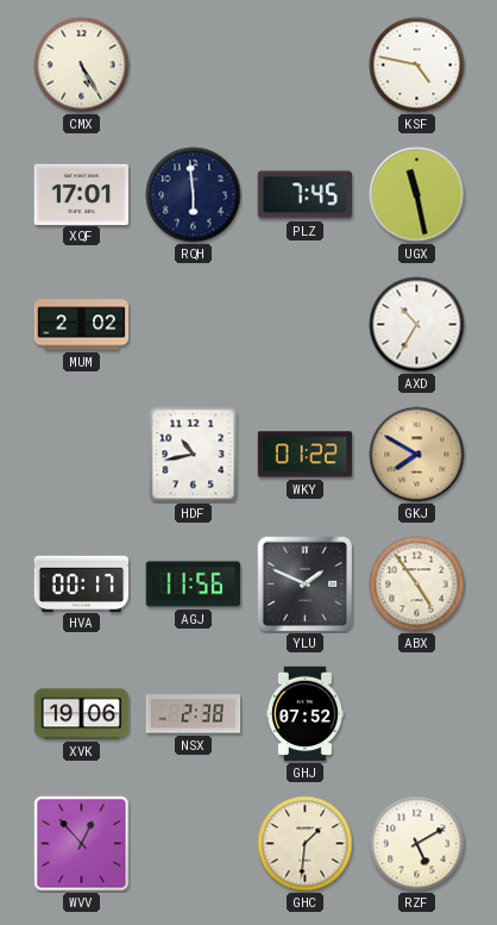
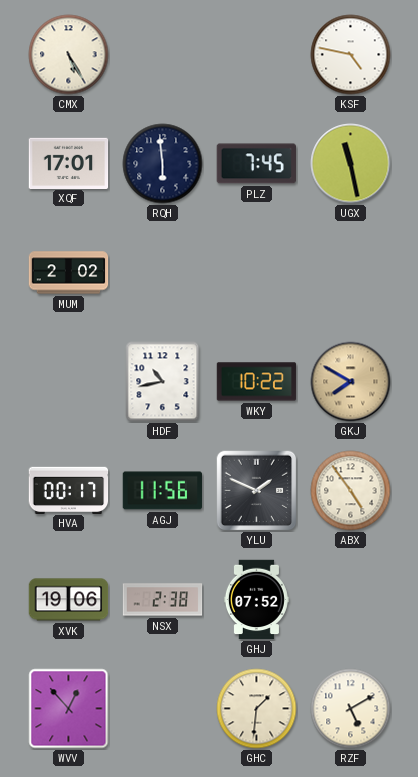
AXD: 10:35 -> none
WKY: 01:22 -> 10:22
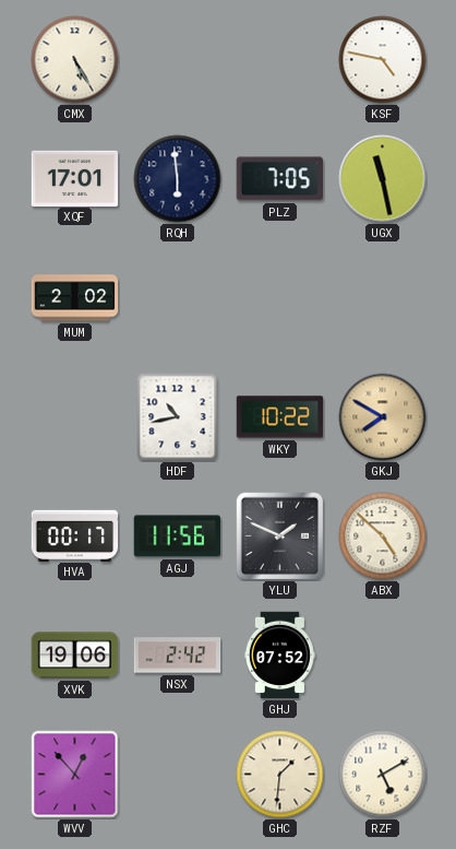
PLZ: 7:45 -> 7:05
ABX: 4:54 -> 4:52
NSX: 2:38 -> 2:42
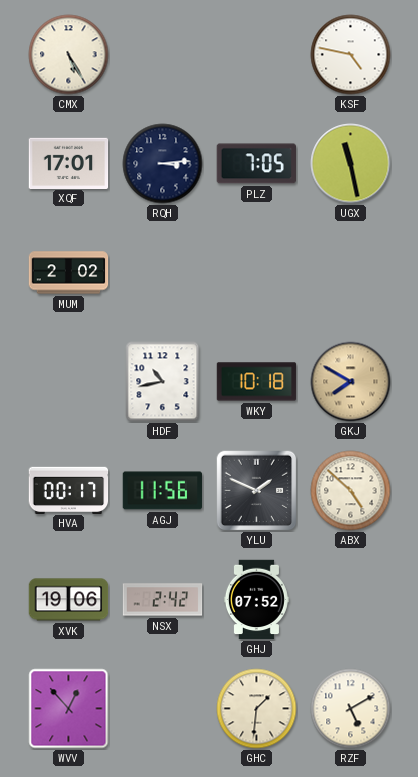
RQH: 5:59 -> 3:14
WKY: 10:22 -> 10:18
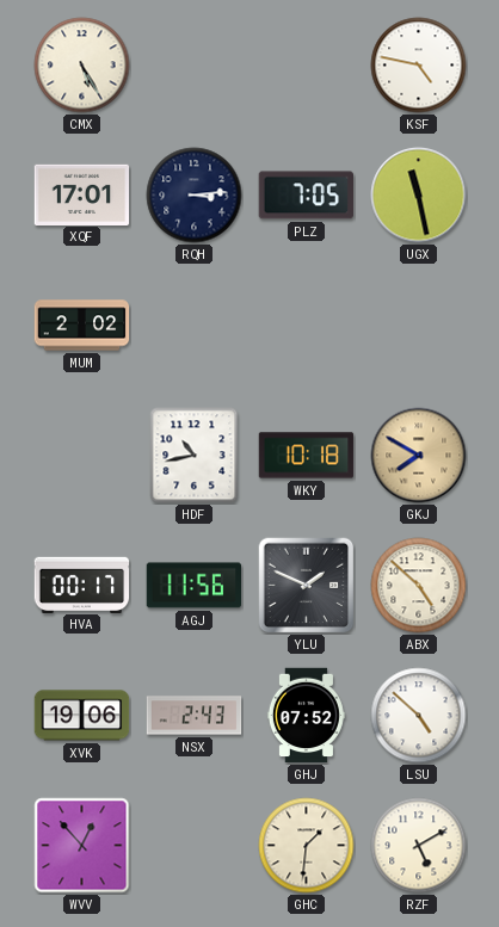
NSX: 2:42 -> 2:43
LSU: none -> 4:52
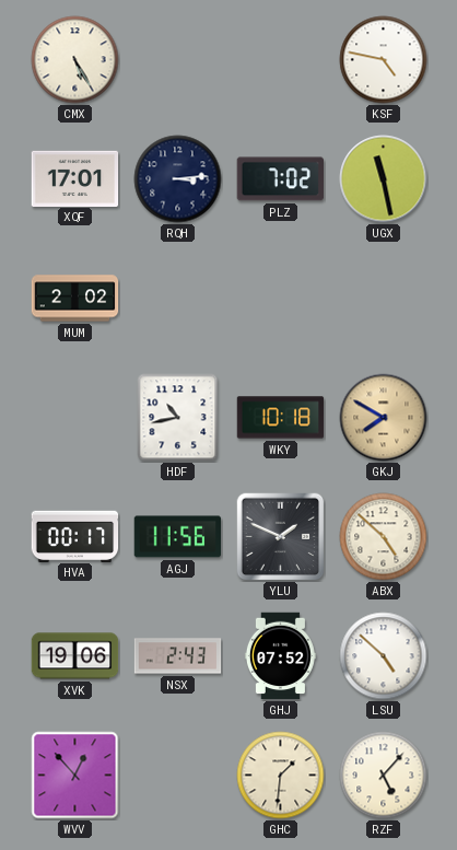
PLZ: 7:05 -> 7:02
RZF: 5:10 -> 5:07
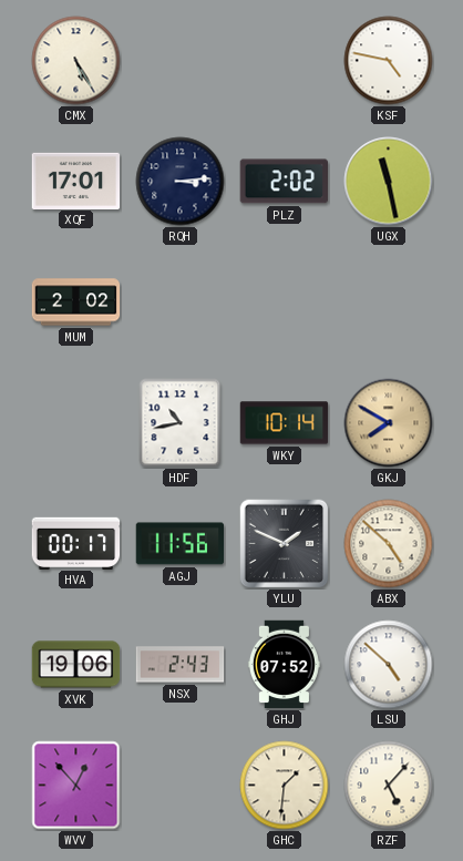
PLZ: 7:02 -> 2:02
WKY: 10:18 -> 10:14
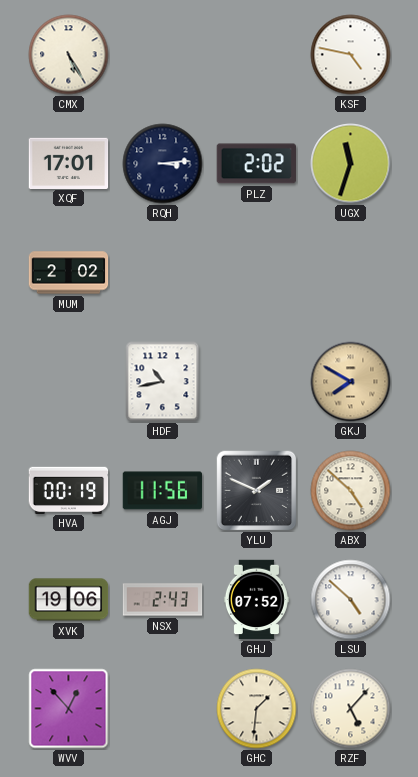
UGX: 11:28 -> 11:33
WKY: 10:14 -> none
HVA: 00:17 -> 00:19
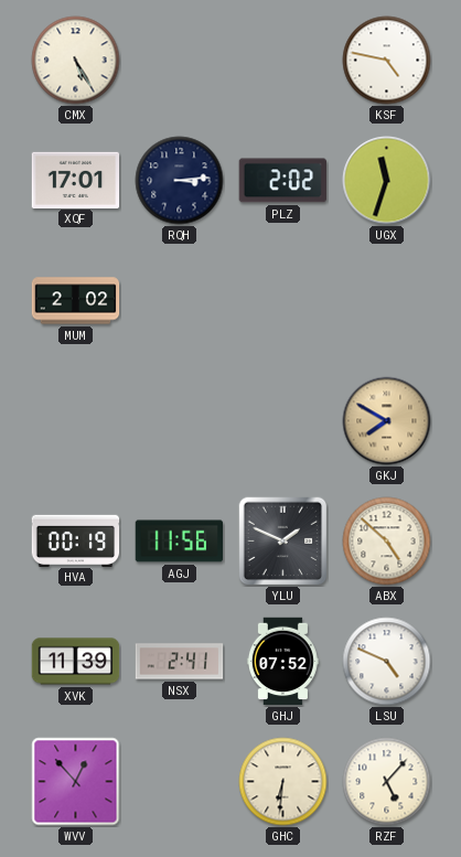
HDF: 10:43 -> none
XVK: 19:06 -> 11:39
NSX: 2:43 -> 2:41
LSU: 4:52 -> 4:49
GHC: 1:31 -> 6:31
